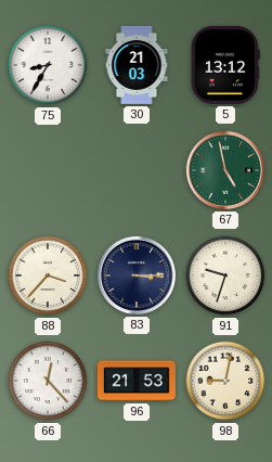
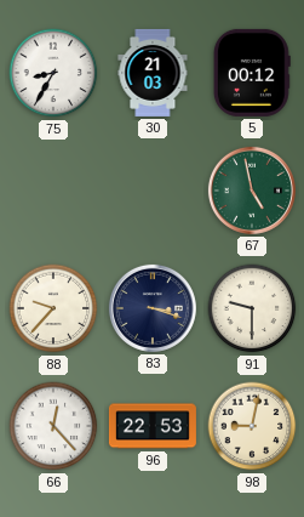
5: 13:12 -> 00:12
88: 3:37 -> 9:37
83: 3:15 -> 3:18
91: 9:33 -> 9:30
96: 21:53 -> 22:53
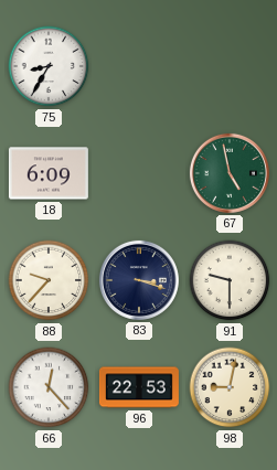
30: 21:03 -> none
5: 00:12 -> none
18: none -> 6:09
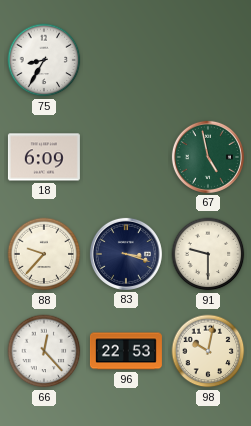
98: 9:02 -> 10:02
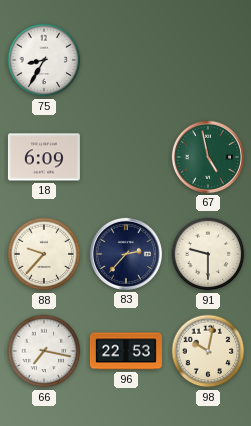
83: 3:18 -> 2:37
66: 12:23 -> 7:17
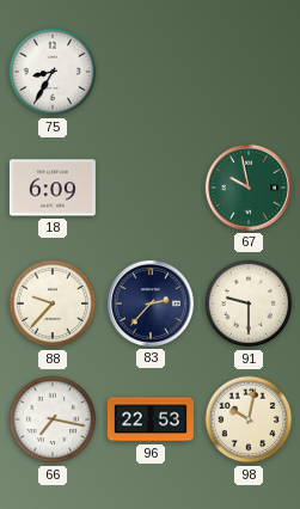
67: 4:58 -> 9:58
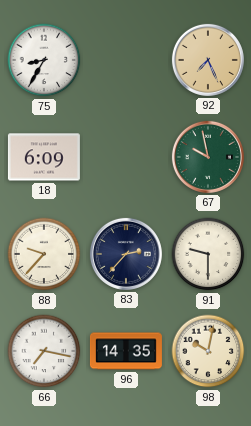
92: none -> 7:26
96: 22:53 -> 14:35
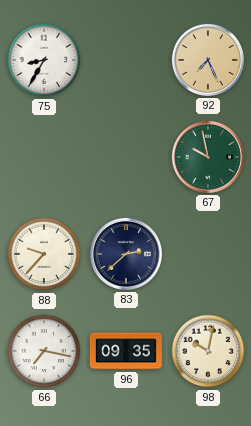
18: 6:09 -> none
83: 2:37 -> 2:38
91: 9:30 -> none
96: 14:35 -> 09:35
